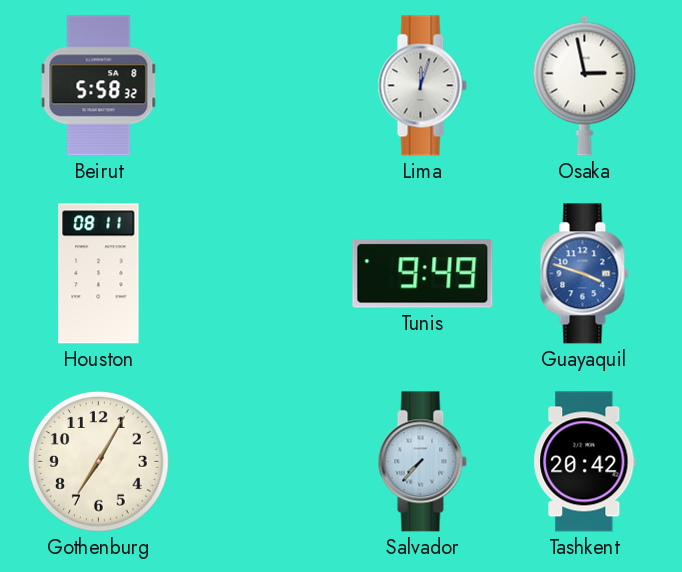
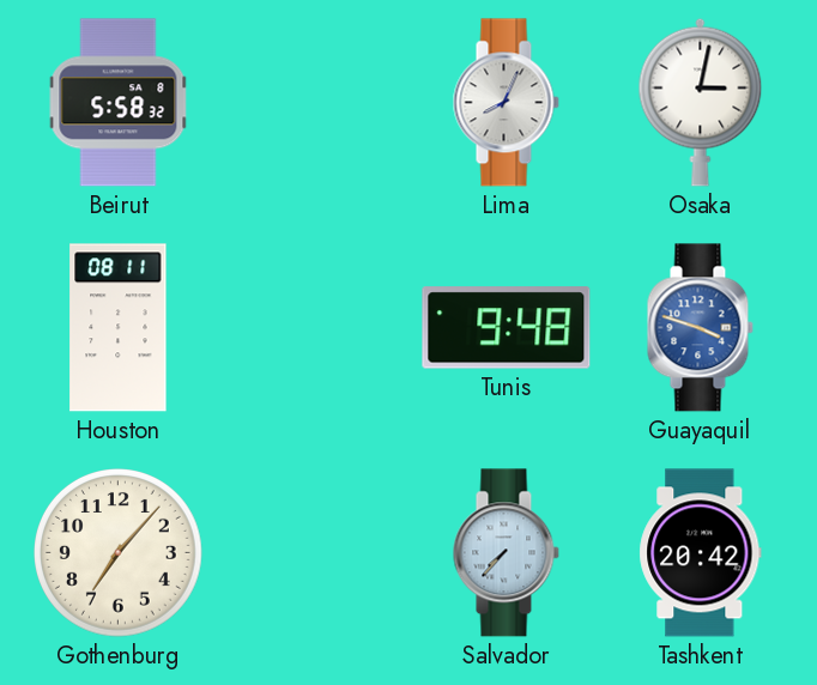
Lima: 12:03 -> 8:04
Osaka: 2:58 -> 3:02
Tunis: 9:49 -> 9:48
Gothenburg: 7:05 -> 7:07
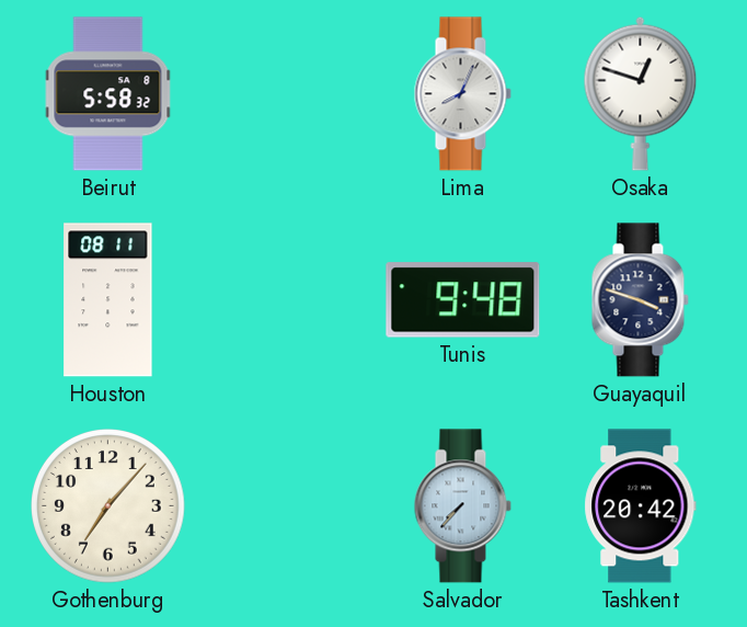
Osaka: 3:02 -> 12:48
Guayaquil dial: blue -> navy
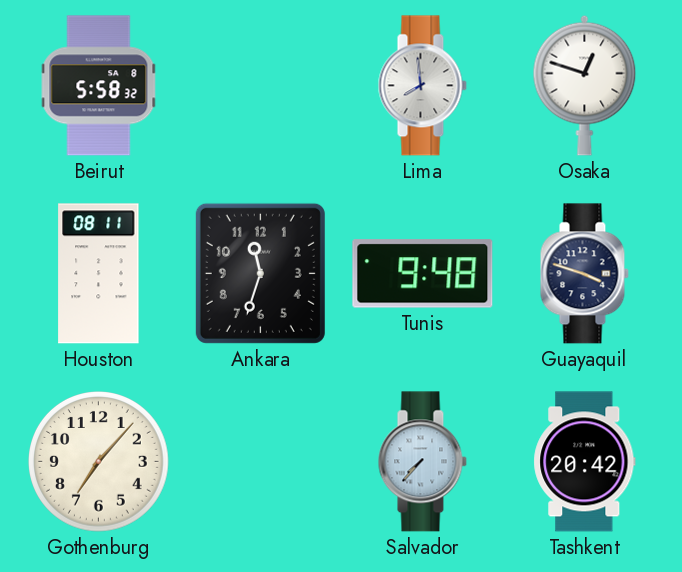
Lima: 8:04 -> 7:59
Ankara: none -> 11:33
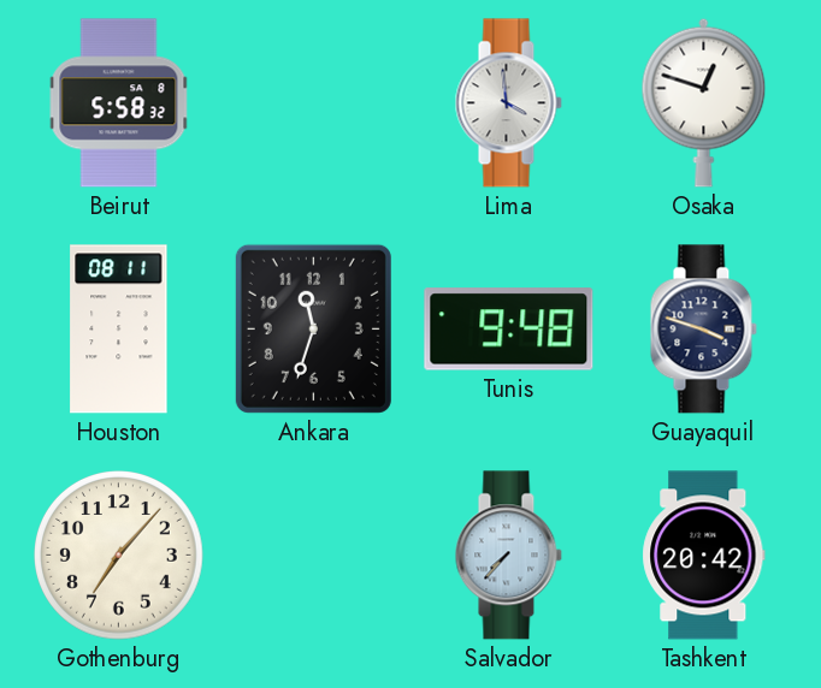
Lima: 7:59 -> 3:59
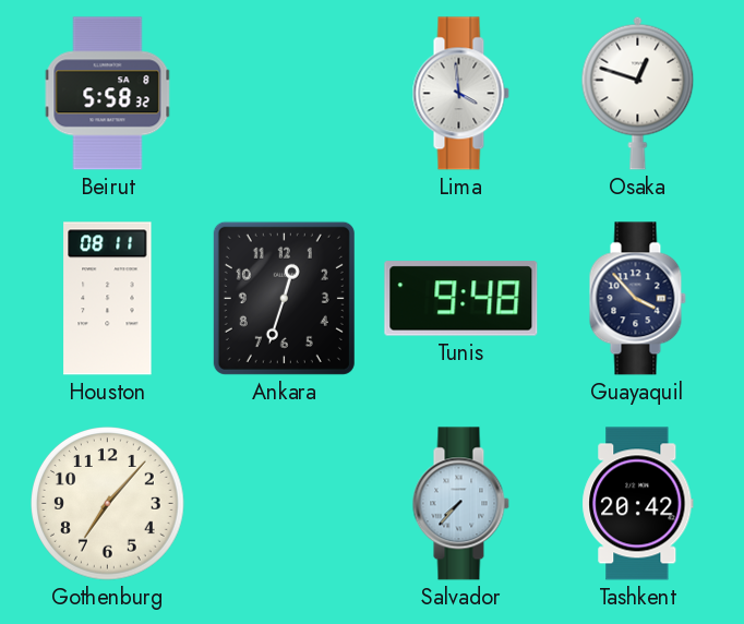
Ankara: 11:33 -> 12:33
Guayaquil: 3:48 -> 3:53
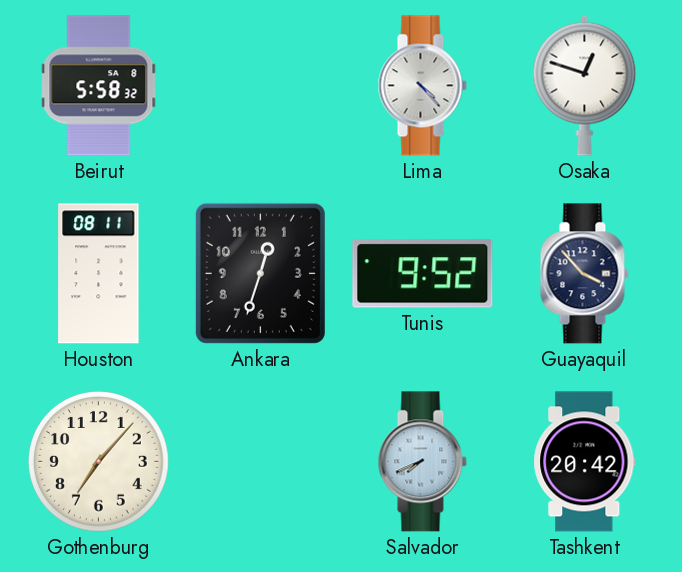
Lima: 3:59 -> 4:23
Tunis: 9:48 -> 9:52
Salvador: 7:37 -> 7:41
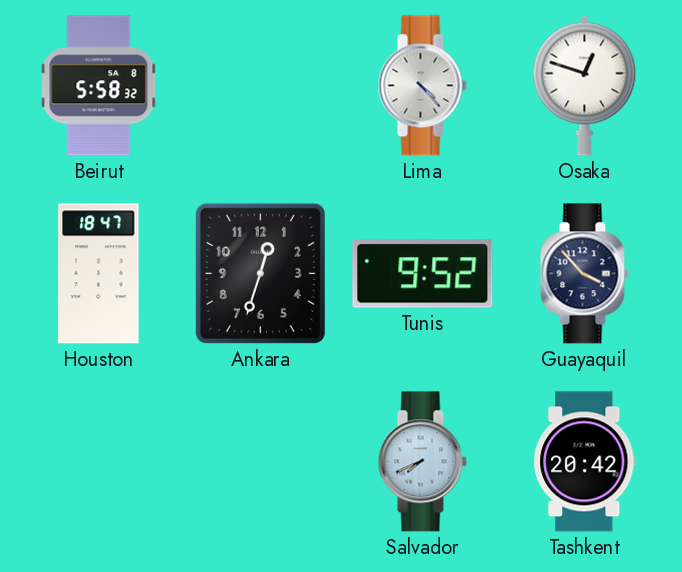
Houston: 08:11 -> 18:47
Gothenburg: 7:07 -> none
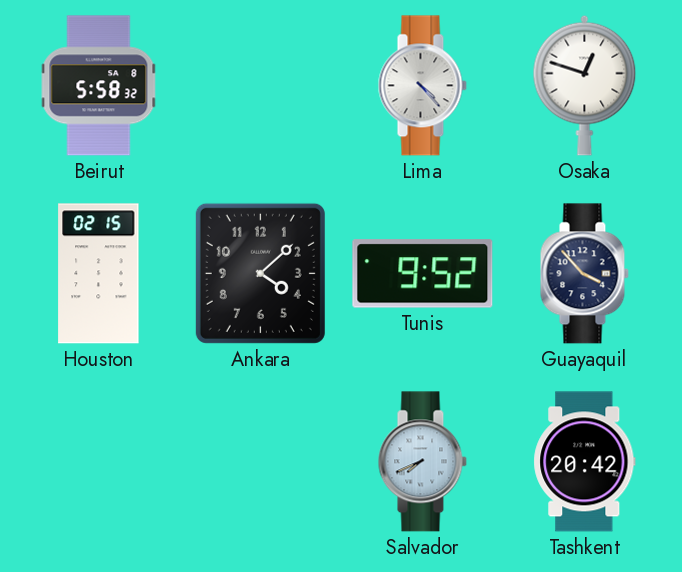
Houston: 18:47 -> 02:15
Ankara: 12:33 -> 4:08
